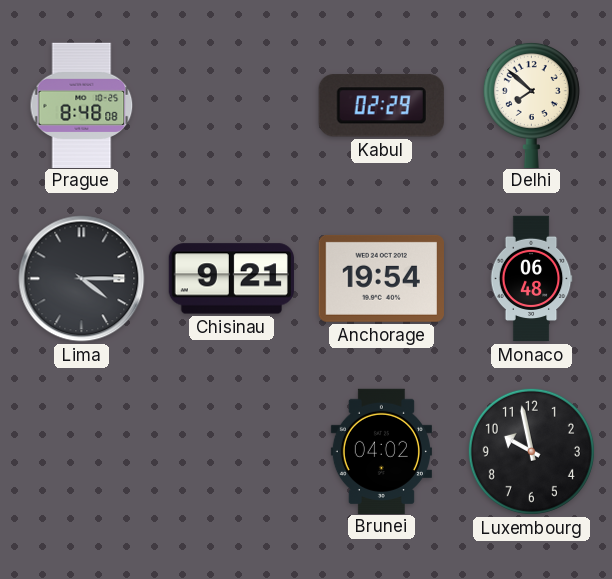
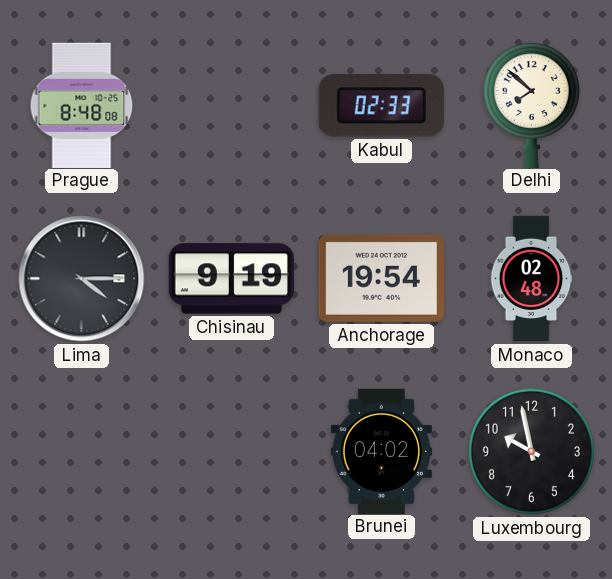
Kabul: 02:29 -> 02:33
Chisinau: 9:21 -> 9:19
Monaco: 06:48 -> 02:48
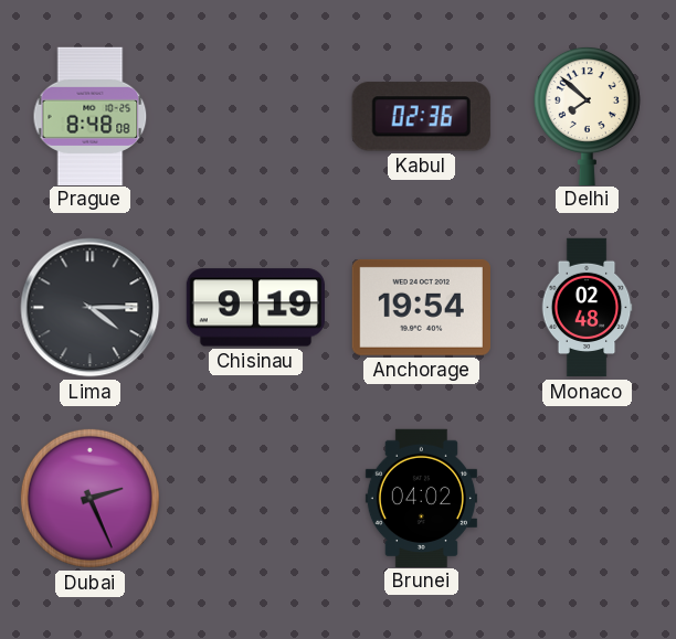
Kabul: 02:33 -> 02:36
Dubai: none -> 2:26
Luxembourg: 9:58 -> none
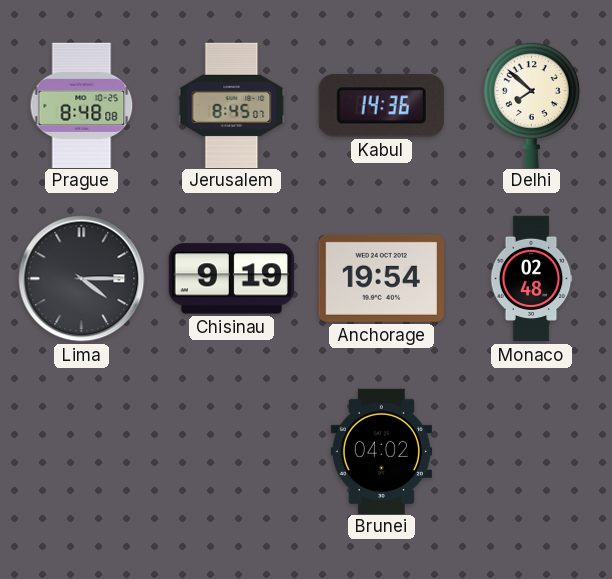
Jerusalem: none -> 8:45
Kabul: 02:36 -> 14:36
Dubai: 2:26 -> none
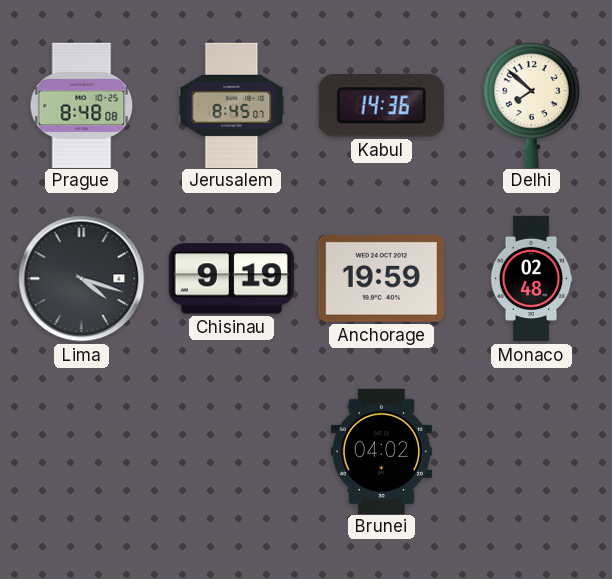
Lima: 4:15 -> 4:18
Anchorage: 19:54 -> 19:59
